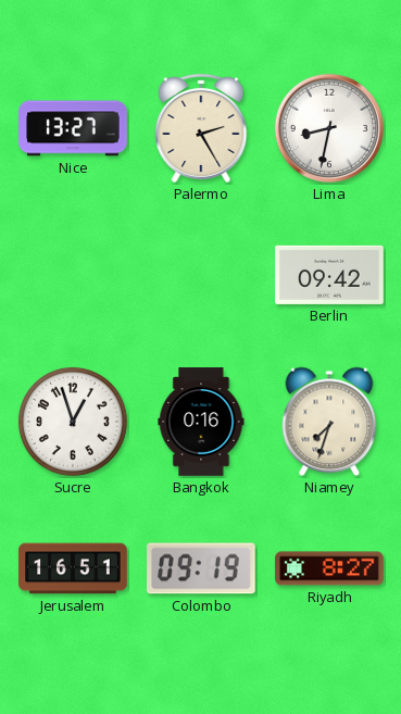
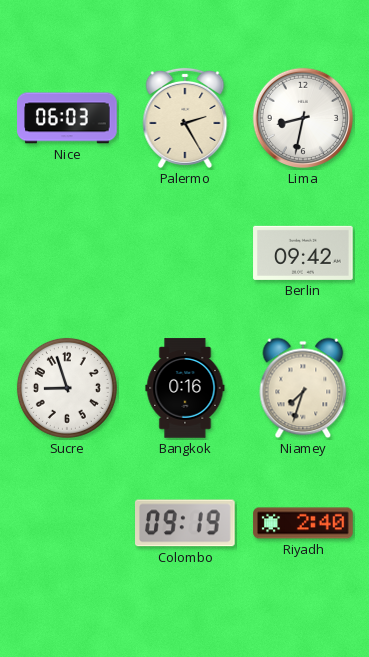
Nice: 13:27 -> 06:03
Sucre: 12:57 -> 8:57
Jerusalem: 16:51 -> none
Riyadh: 8:27 -> 2:40
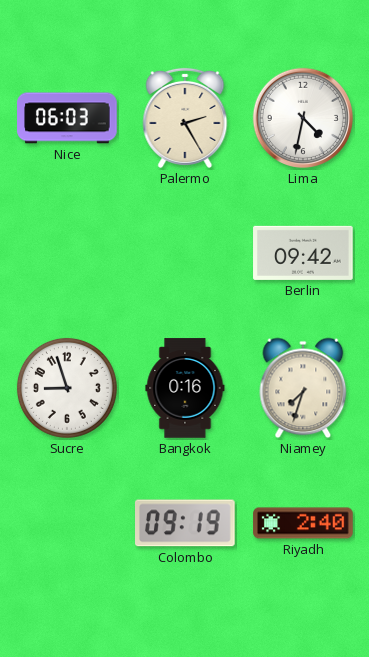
Lima: 8:32 -> 4:32
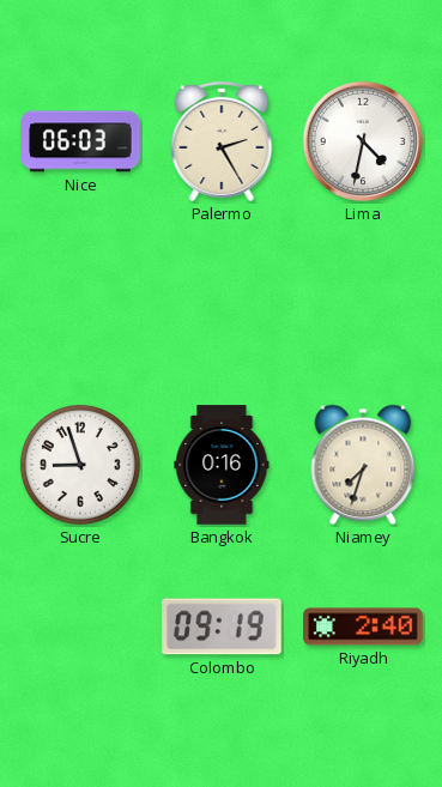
Berlin: 09:42 -> none
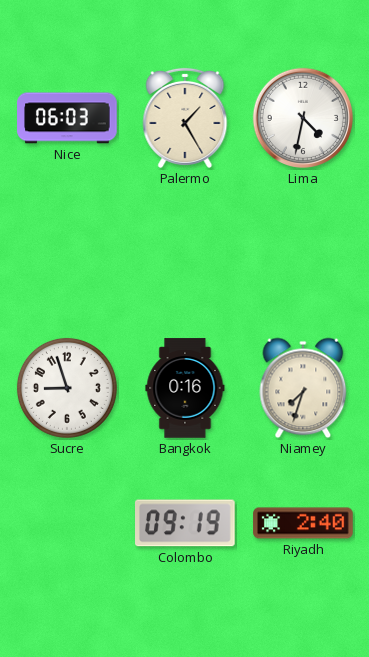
Palermo: 2:25 -> 1:25
